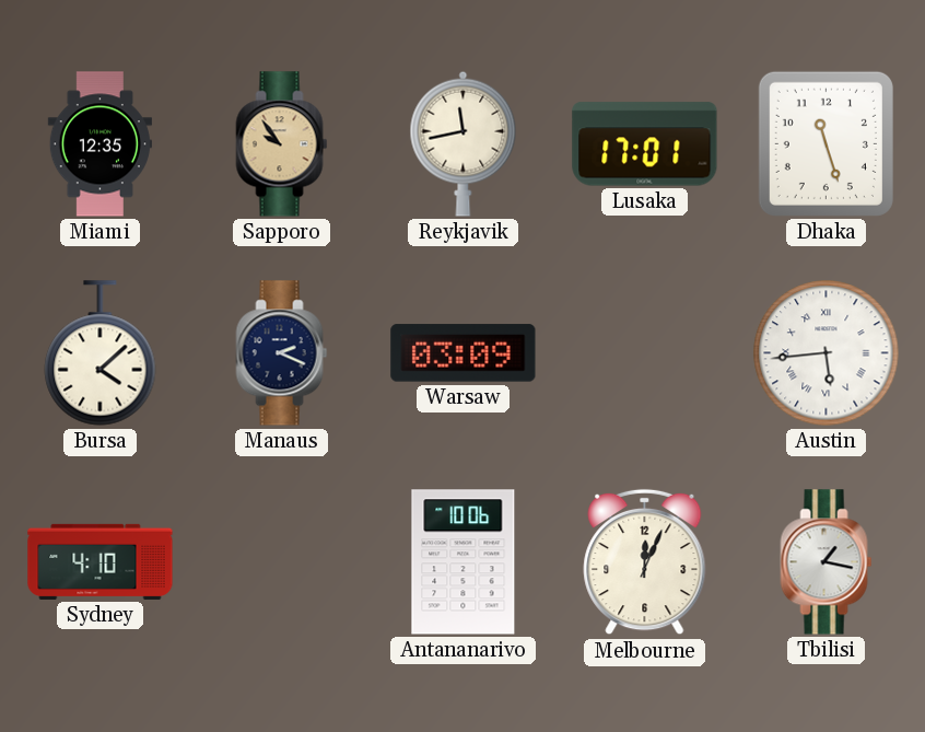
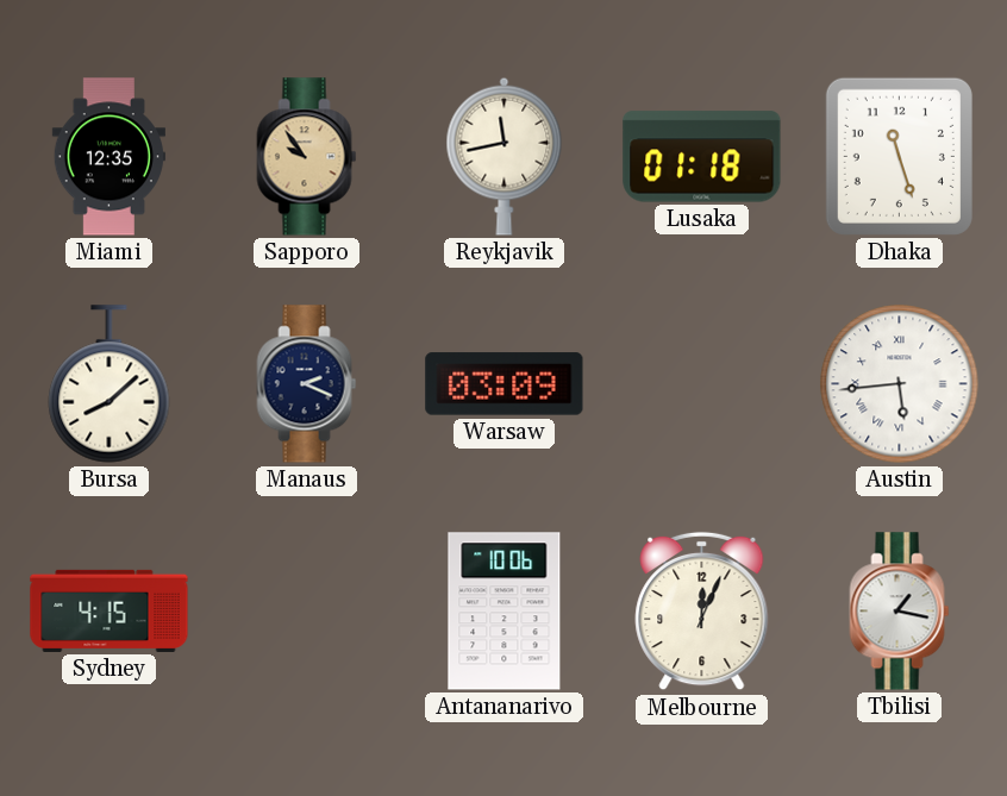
Lusaka: 17:01 -> 01:18
Bursa: 4:08 -> 8:08
Sydney: 4:10 -> 4:15
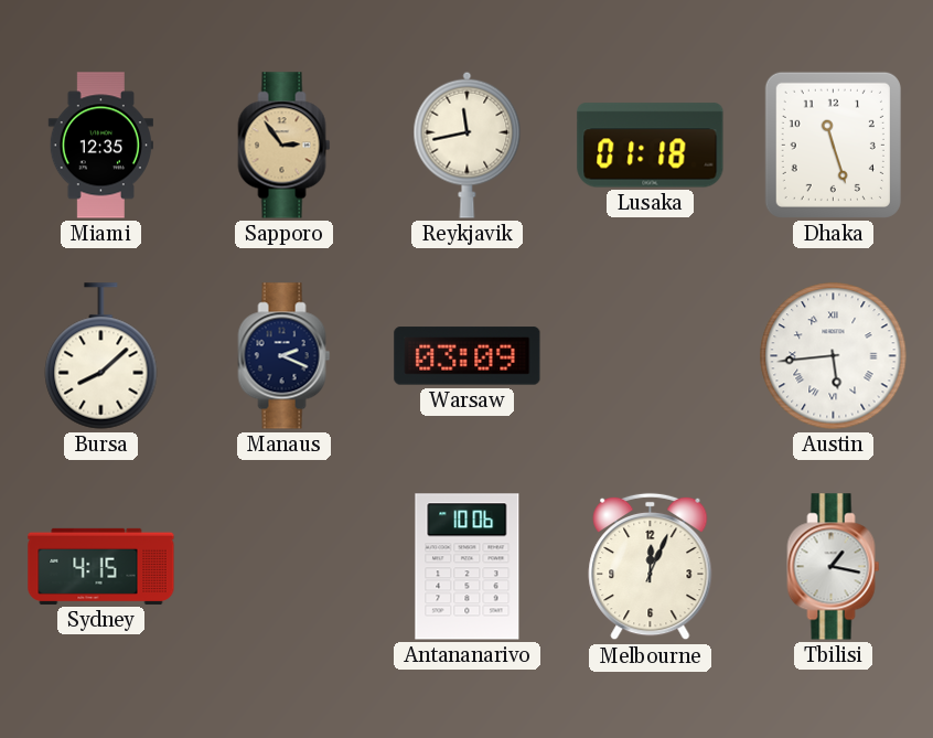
Sapporo: 9:54 -> 2:54
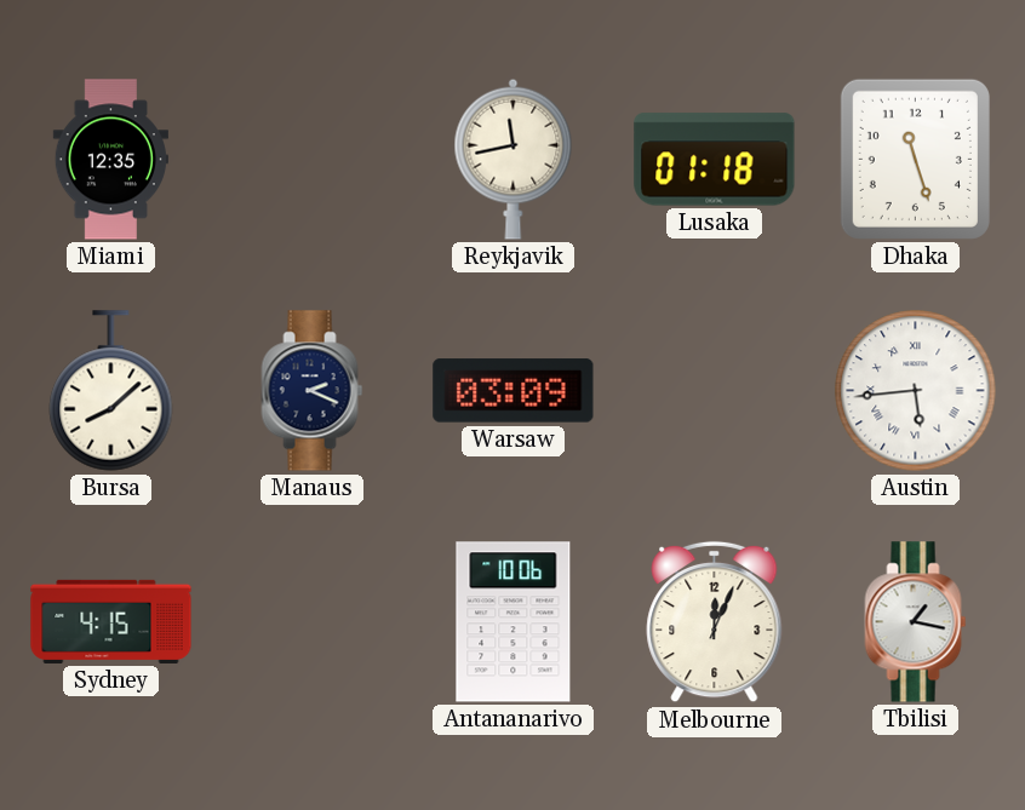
Sapporo: 2:54 -> none
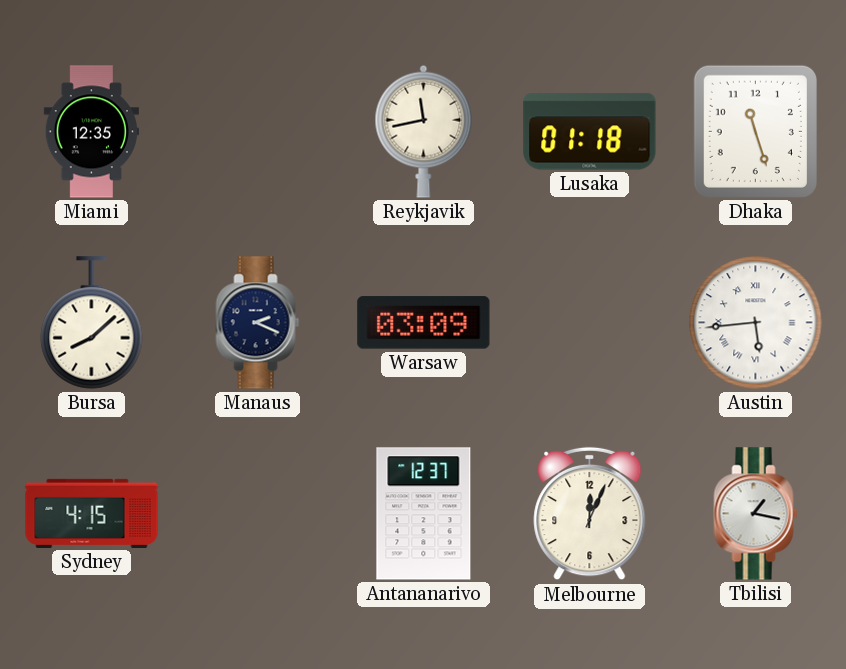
Antananarivo: 10:06 -> 12:37
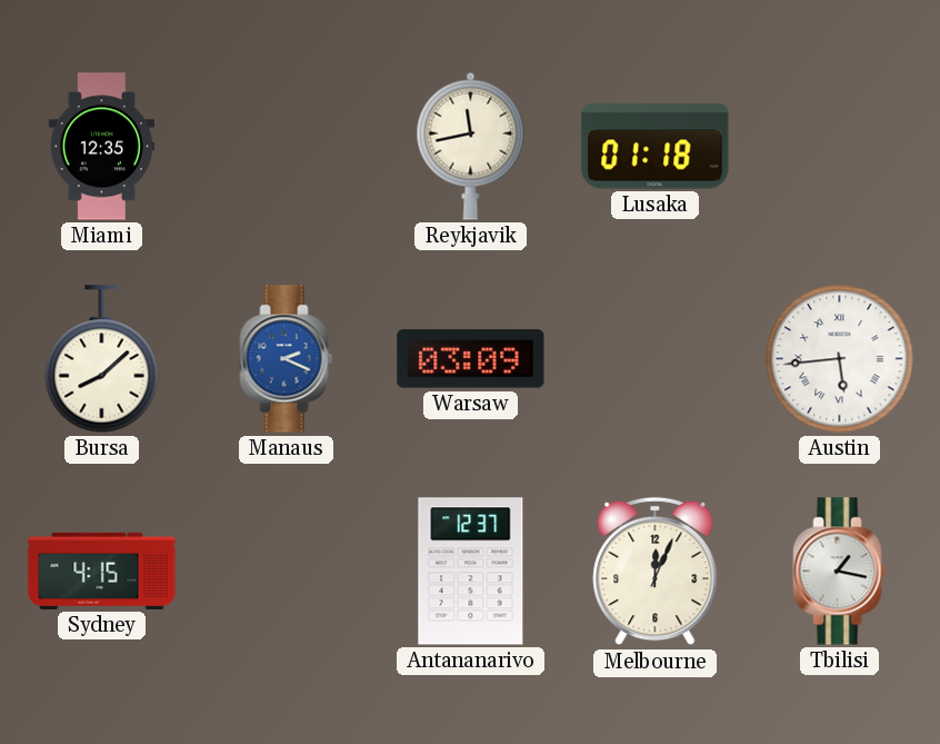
Dhaka: 11:27 -> none
Manaus dial: navy -> blue
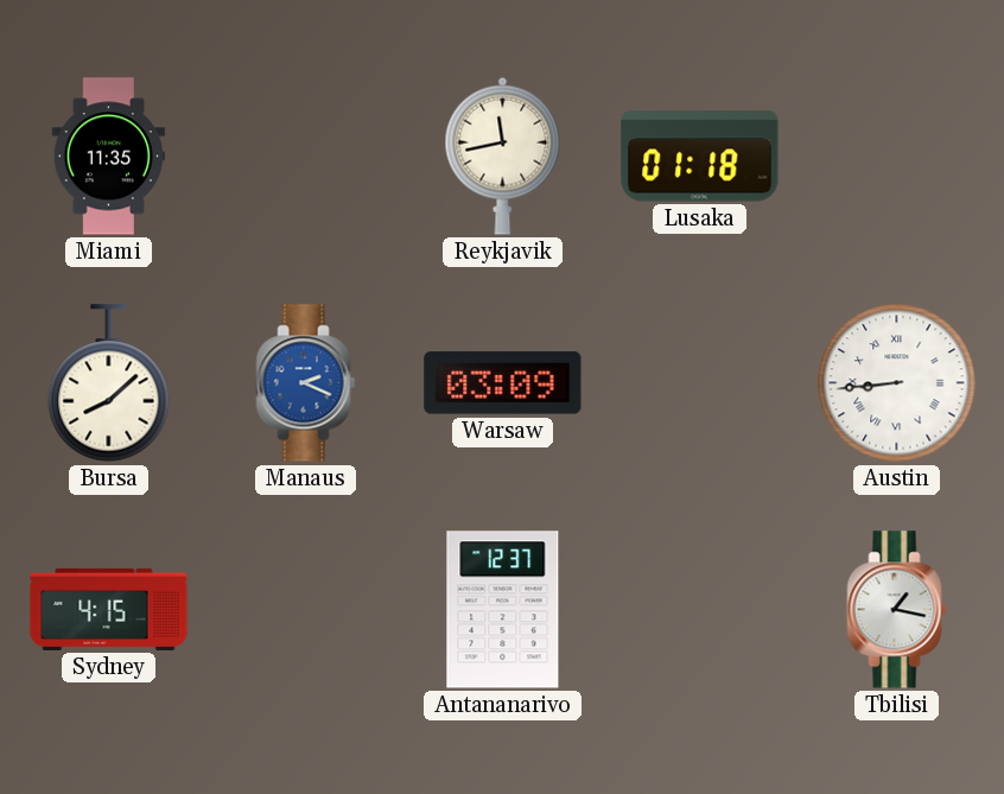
Miami: 12:35 -> 11:35
Austin: 5:44 -> 8:44
Melbourne: 12:04 -> none
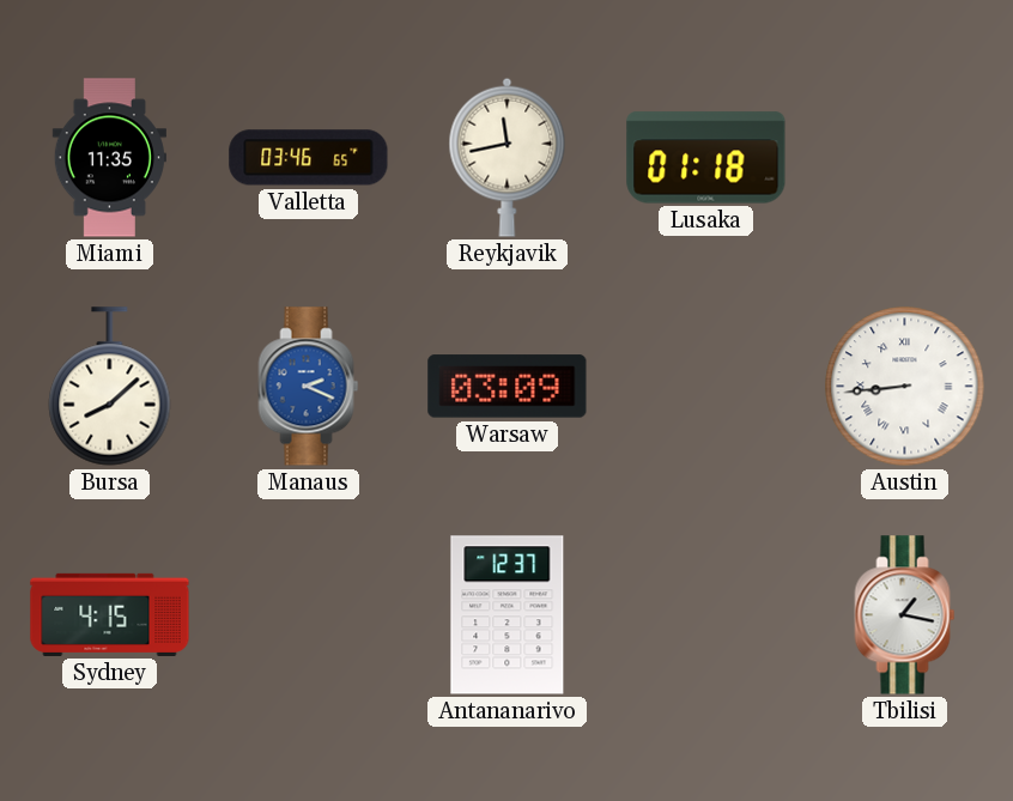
Valletta: none -> 03:46
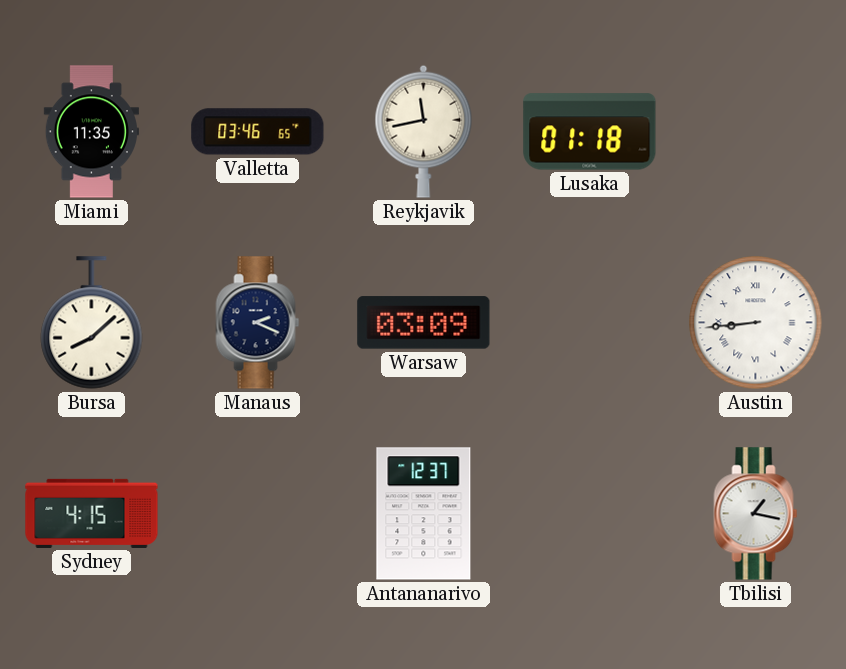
Manaus dial: blue -> navy
